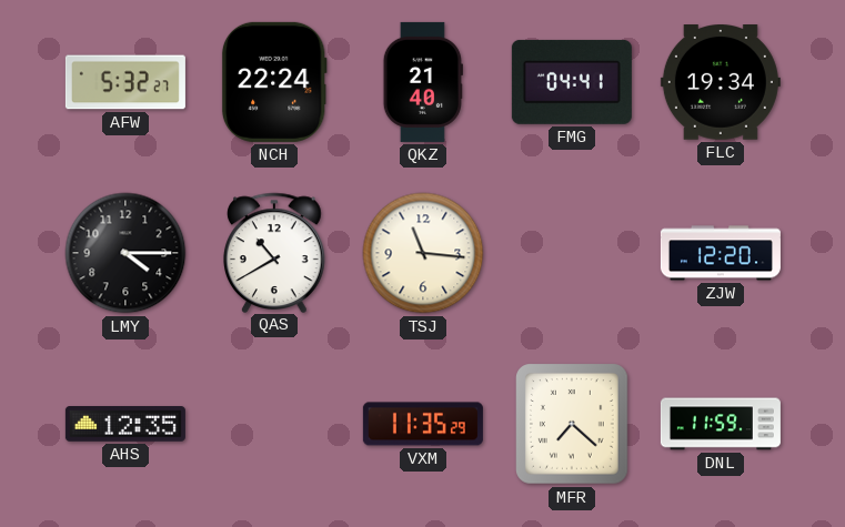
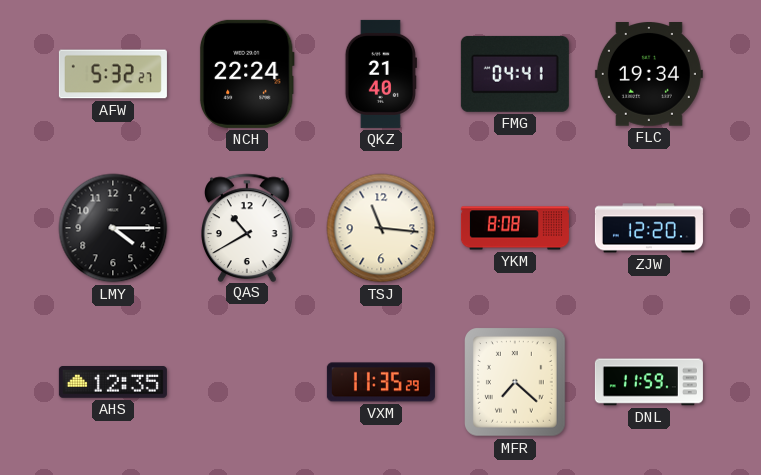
YKM: none -> 8:08
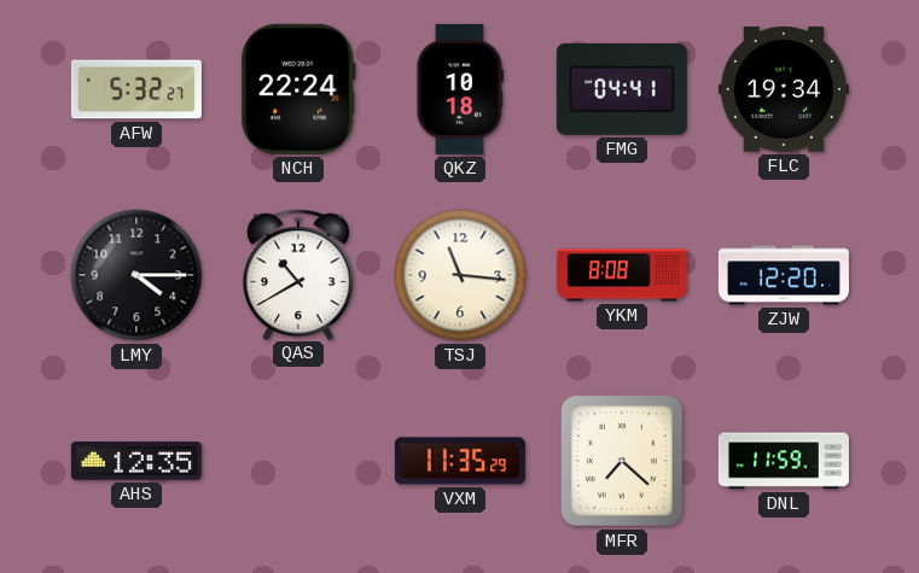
QKZ: 21:40 -> 10:18
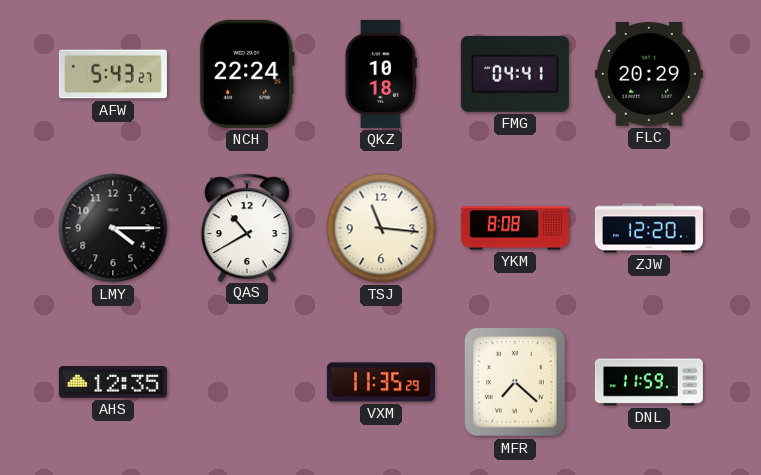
AFW: 5:32 -> 5:43
FLC: 19:34 -> 20:29
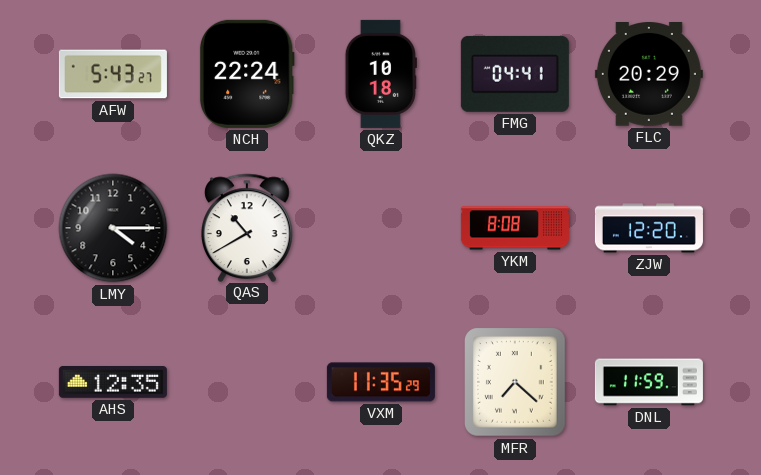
TSJ: 11:16 -> none
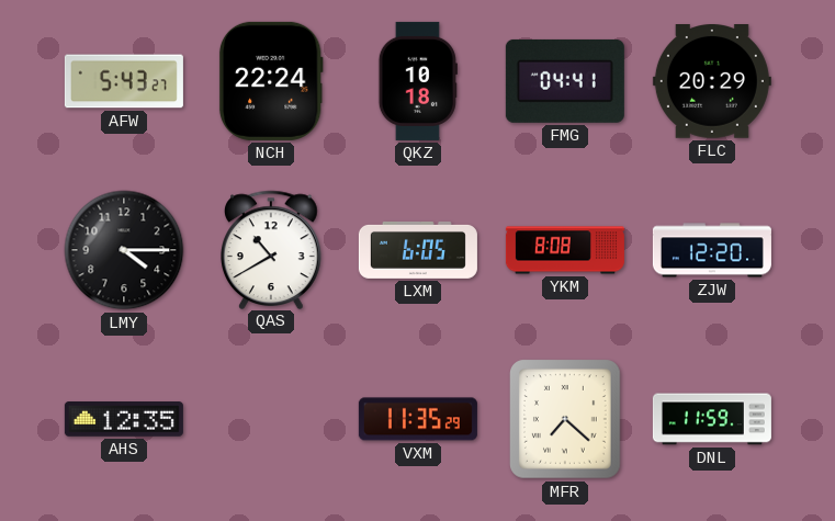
LXM: none -> 6:05
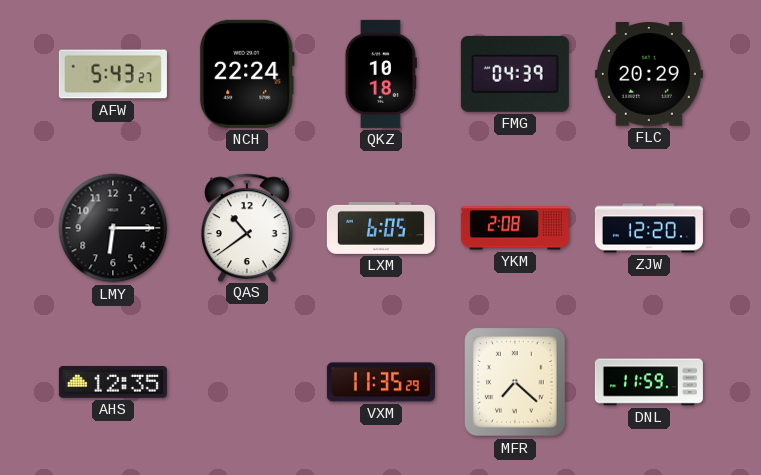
FMG: 04:41 -> 04:39
LMY: 4:15 -> 6:15
QAS: 10:40 -> 10:39
YKM: 8:08 -> 2:08
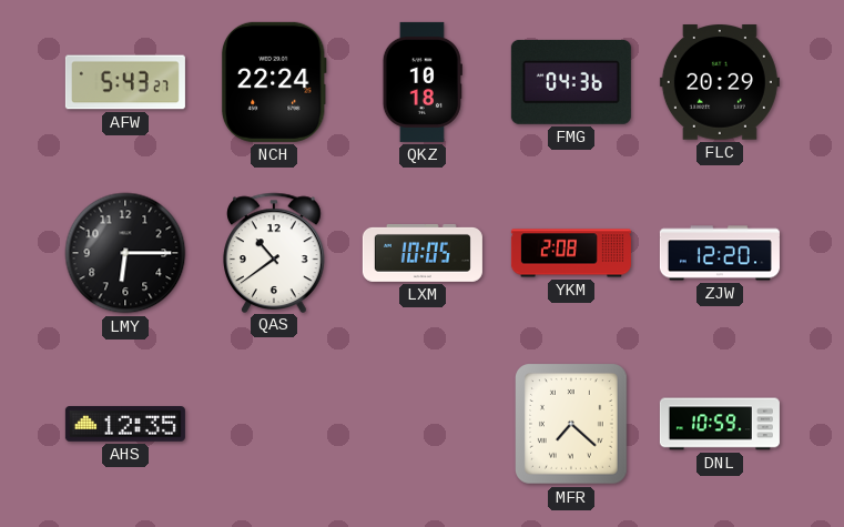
FMG: 04:39 -> 04:36
LXM: 6:05 -> 10:05
VXM: 11:35 -> none
DNL: 11:59 -> 10:59
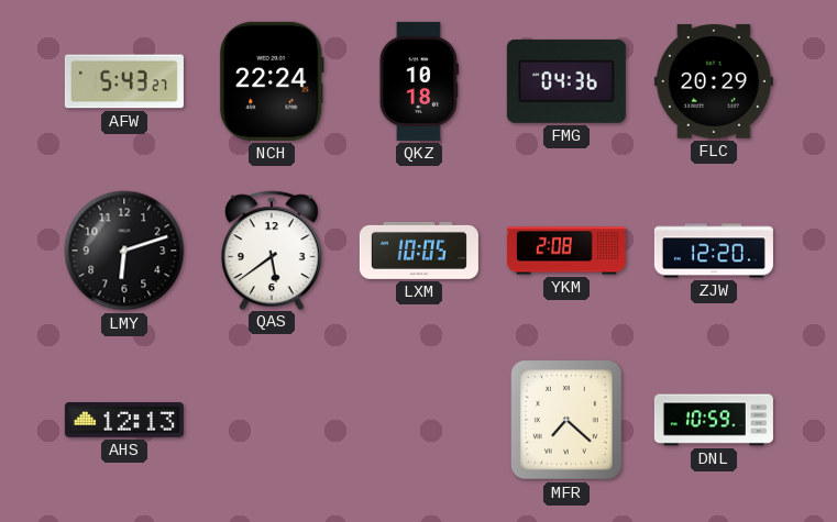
LMY: 6:15 -> 6:12
QAS: 10:39 -> 5:39
AHS: 12:35 -> 12:13
